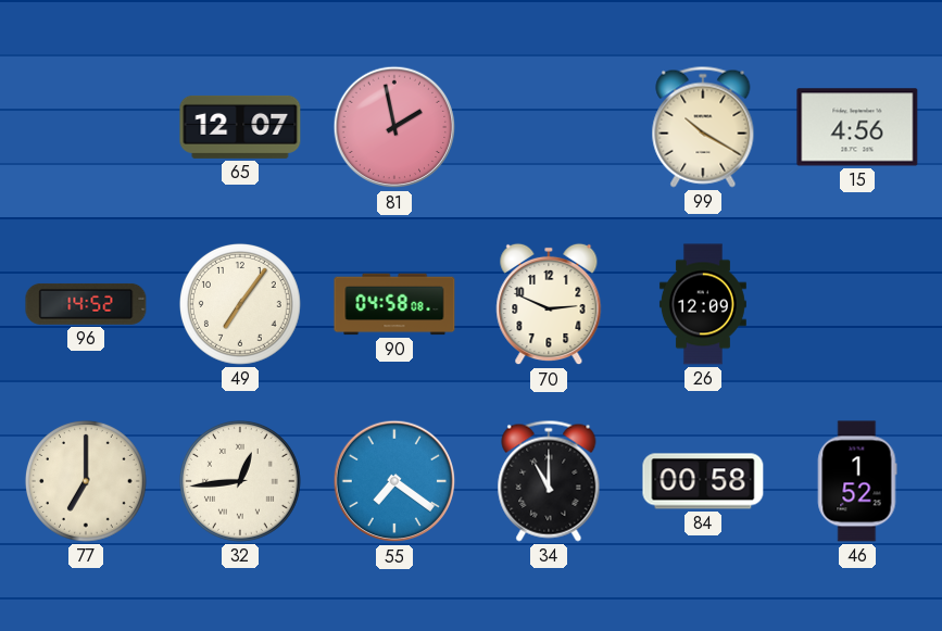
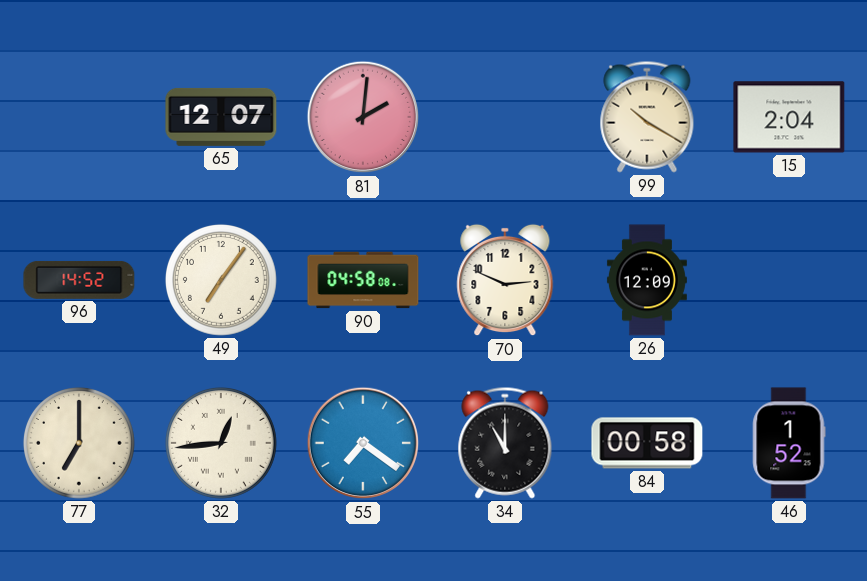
81: 1:58 -> 2:01
15: 4:56 -> 2:04
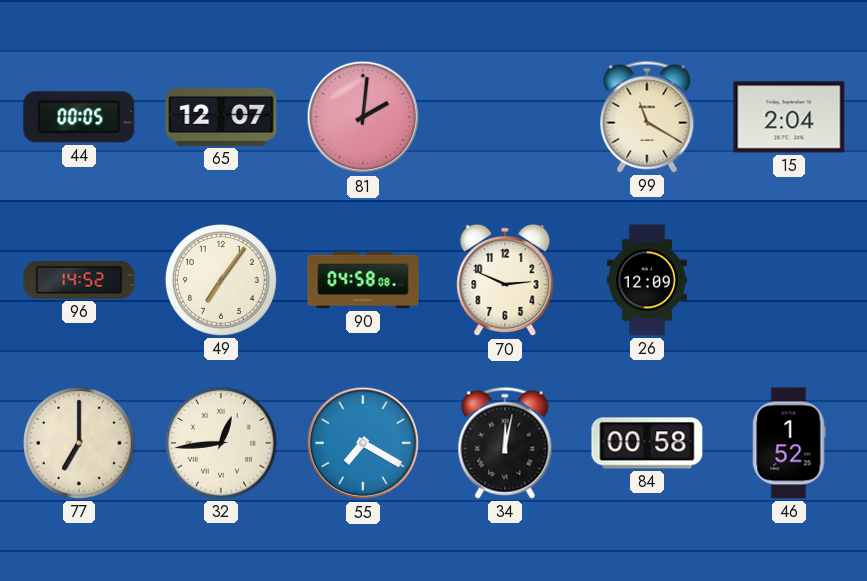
44: none -> 00:05
99: 10:20 -> 11:20
55: 7:21 -> 7:20
34: 11:00 -> 12:02
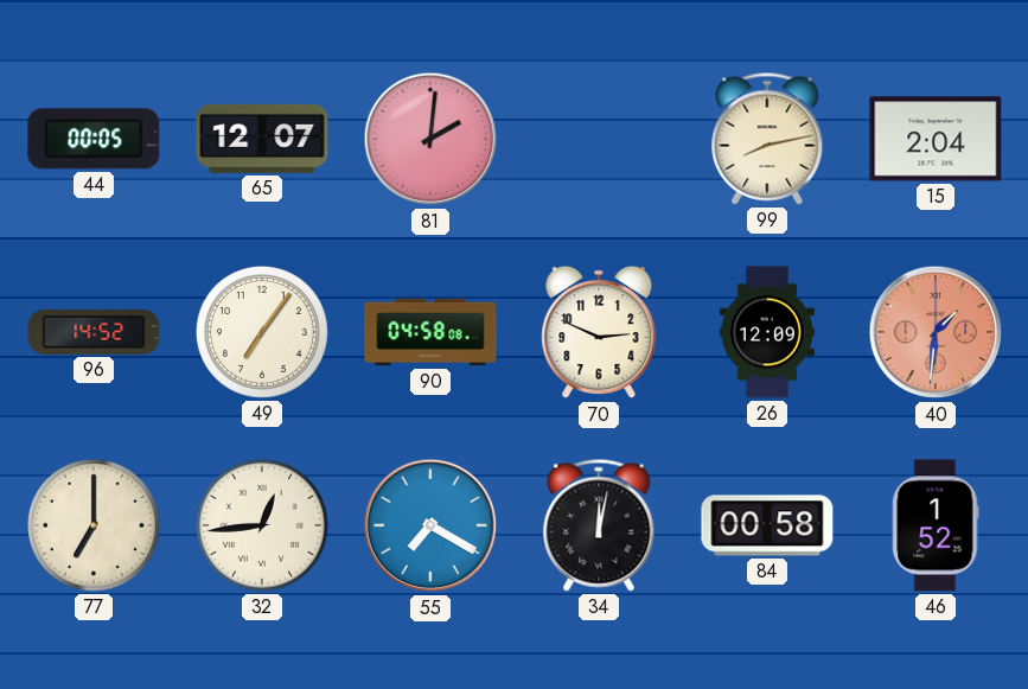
99: 11:20 -> 8:13
40: none -> 1:31
